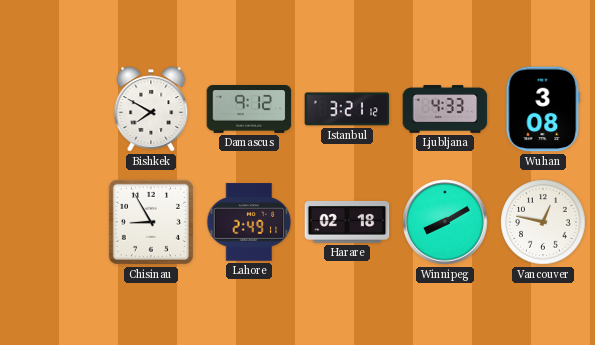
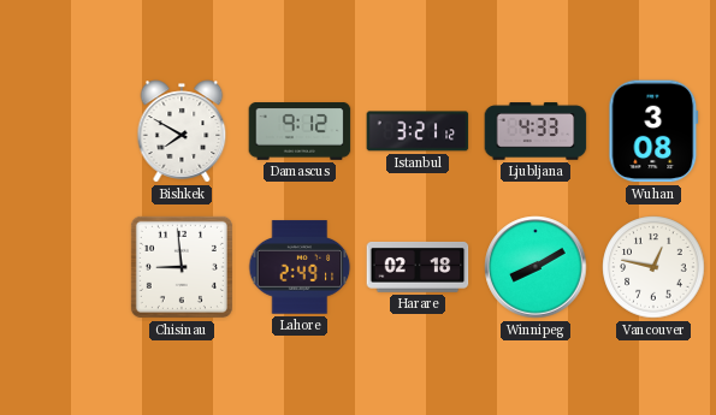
Chisinau: 8:55 -> 8:59
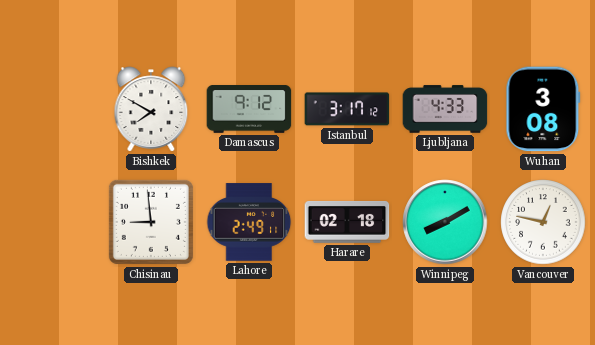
Istanbul: 3:21 -> 3:17
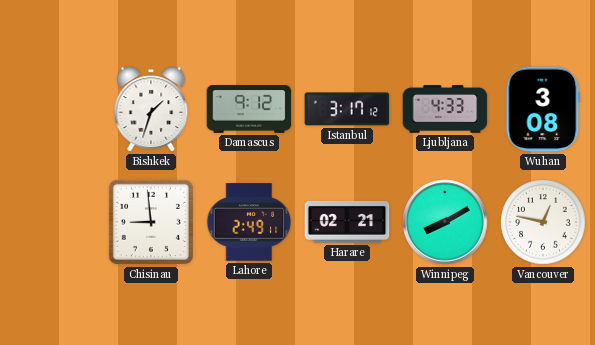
Bishkek: 7:50 -> 1:33
Harare: 02:18 -> 02:21
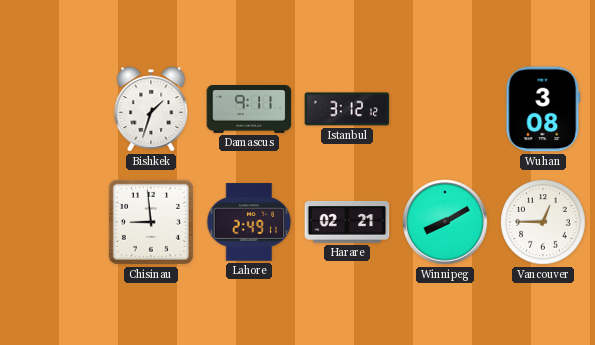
Damascus: 9:12 -> 9:11
Istanbul: 3:17 -> 3:12
Ljubljana: 4:33 -> none
Vancouver: 12:47 -> 12:45
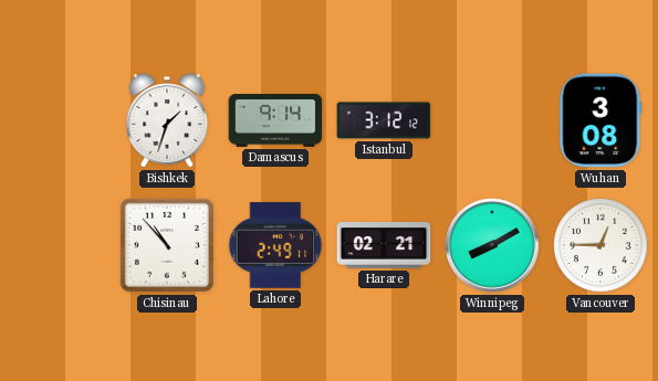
Damascus: 9:11 -> 9:14
Chisinau: 8:59 -> 10:53
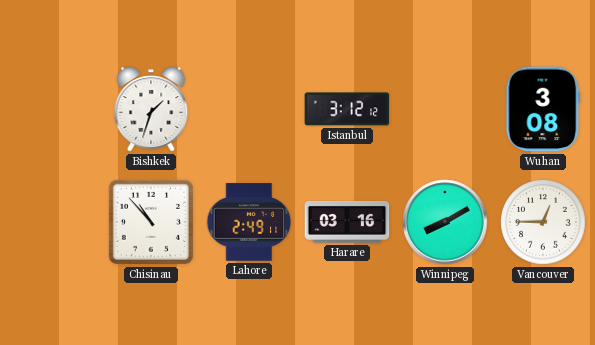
Damascus: 9:14 -> none
Harare: 02:21 -> 03:16
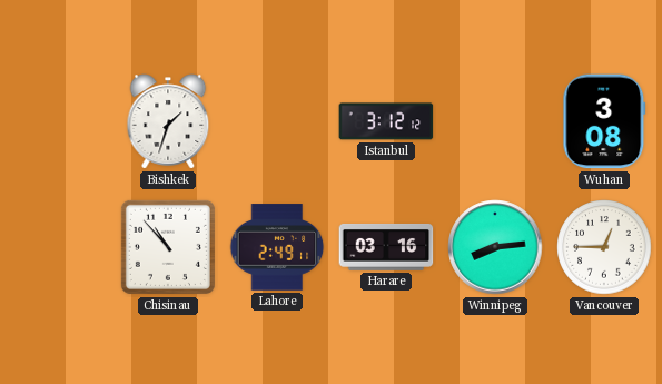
Winnipeg: 8:10 -> 8:14
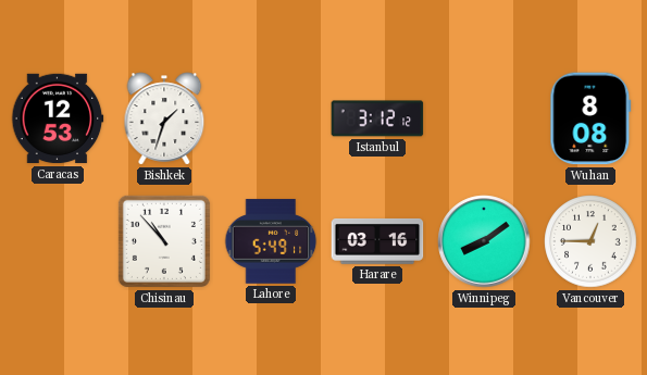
Caracas: none -> 12:53
Wuhan: 3:08 -> 8:08
Lahore: 2:49 -> 5:49
Winnipeg: 8:14 -> 8:09
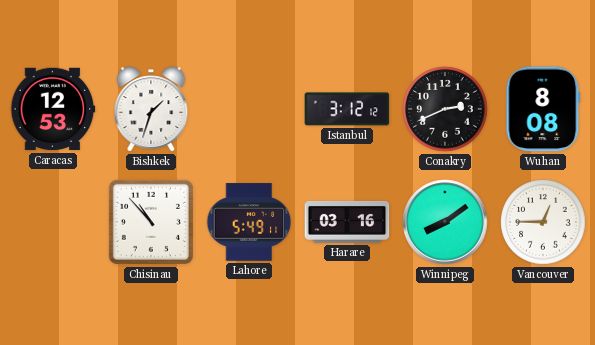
Conakry: none -> 2:41
